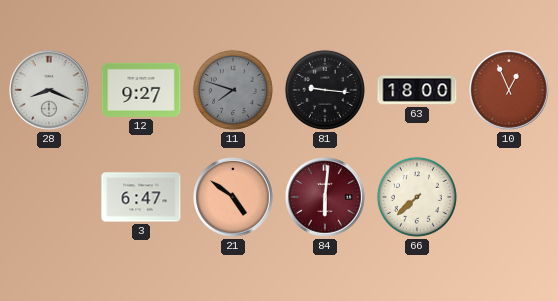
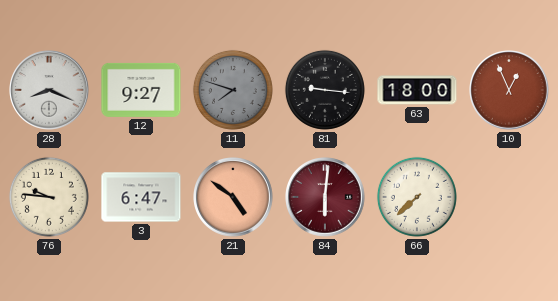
76: none -> 9:46
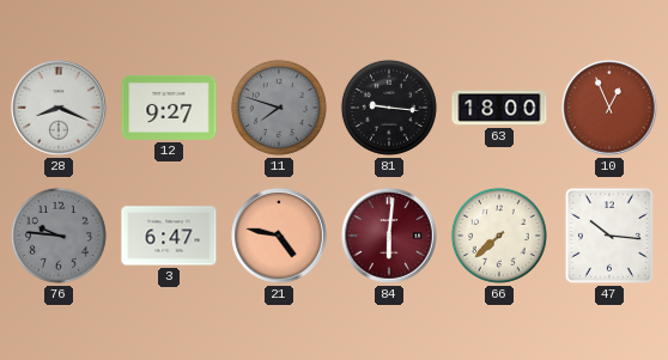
76 dial: cream -> grey
21: 4:51 -> 4:47
47: none -> 10:16
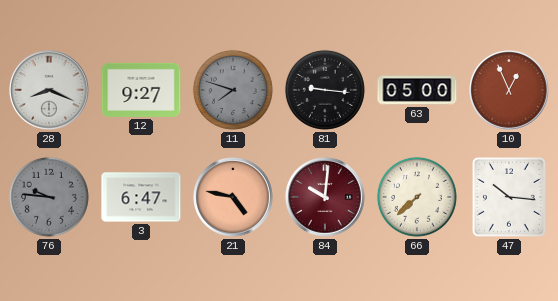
63: 18:00 -> 05:00
84: 6:01 -> 10:01
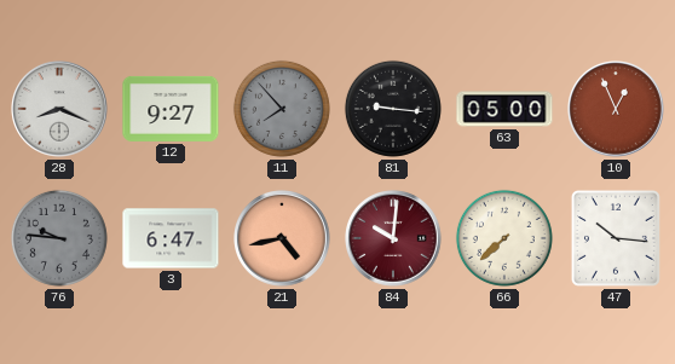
11: 7:48 -> 7:53
21: 4:47 -> 4:43
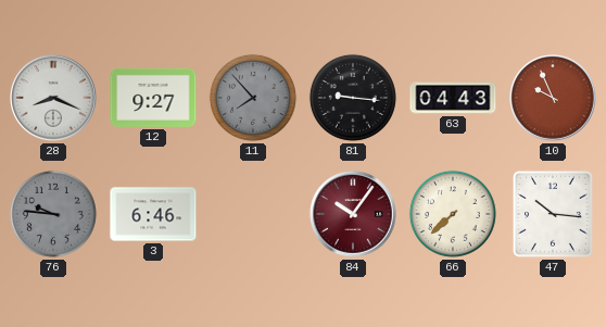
63: 05:00 -> 04:43
10: 12:56 -> 9:56
3: 6:47 -> 6:46
21: 4:43 -> none
84: 10:01 -> 10:06
